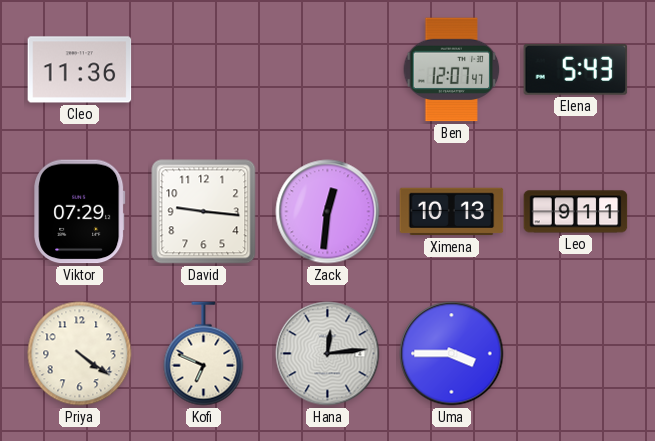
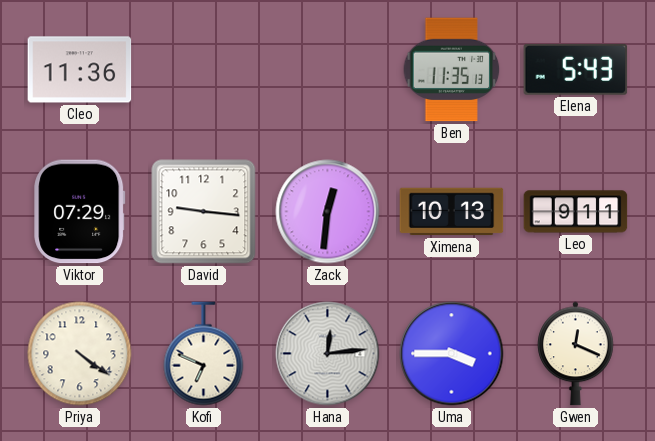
Ben: 12:07 -> 11:35
Gwen: none -> 12:19
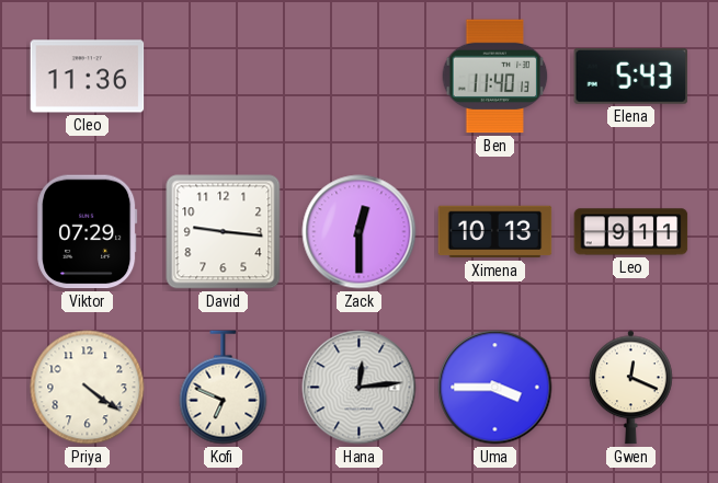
Ben: 11:35 -> 11:40
Zack: 12:31 -> 12:30
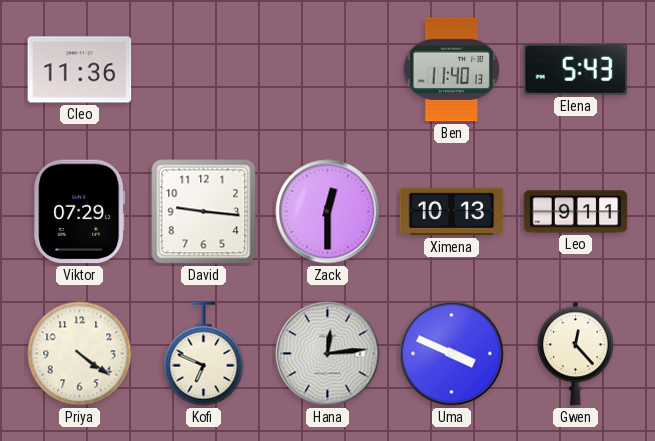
Uma: 3:45 -> 3:49
Gwen: 12:19 -> 12:23
